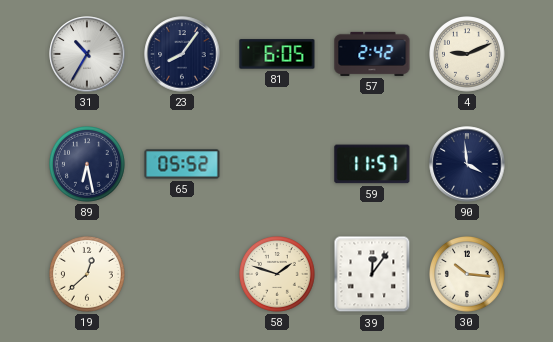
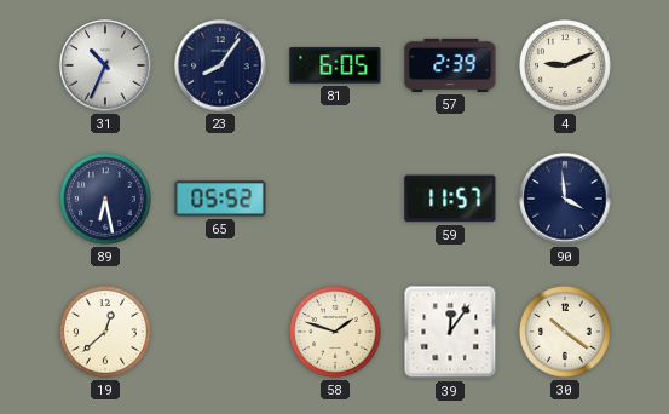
31: 10:35 -> 10:34
57: 2:42 -> 2:39
30: 10:16 -> 10:21
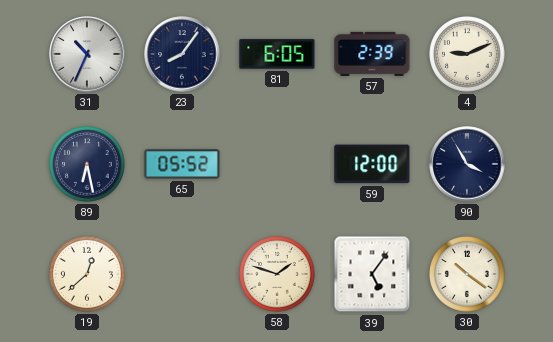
59: 11:57 -> 12:00
90: 3:59 -> 3:55
39: 12:06 -> 5:06
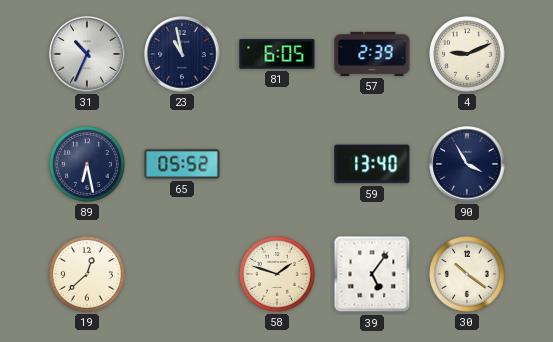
23: 8:06 -> 10:58
59: 12:00 -> 13:40
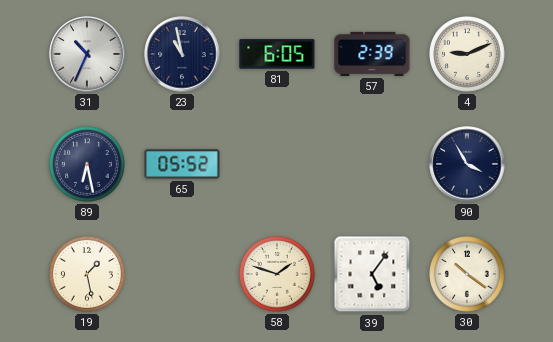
59: 13:40 -> none
19: 12:38 -> 1:28
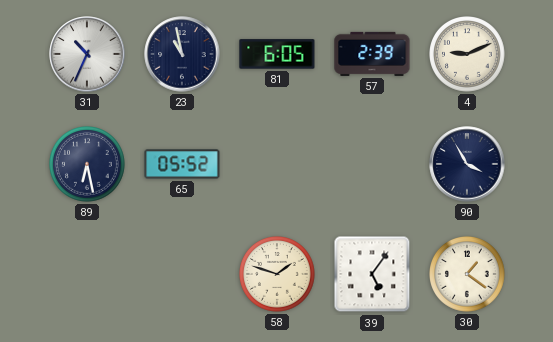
19: 1:28 -> none
30: 10:21 -> 1:21
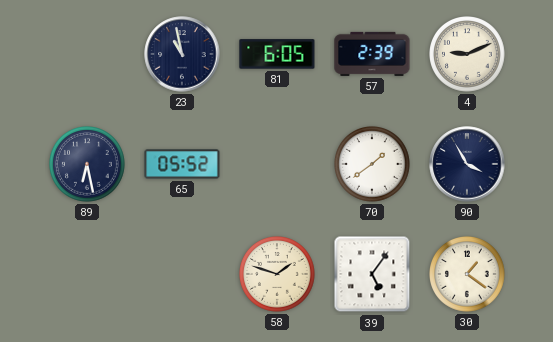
31: 10:34 -> none
70: none -> 1:39
